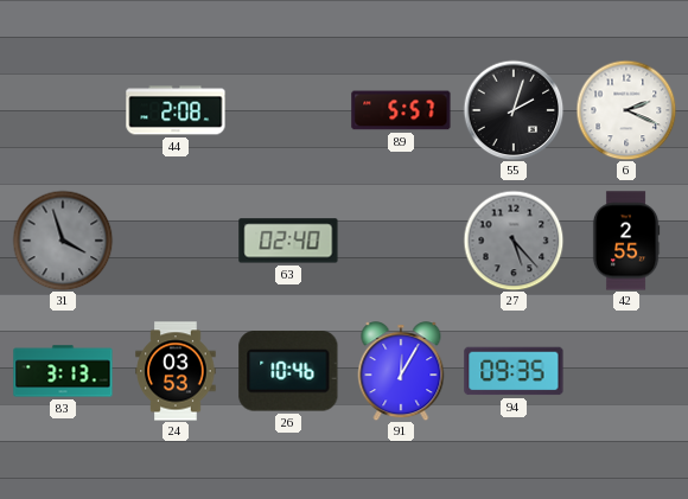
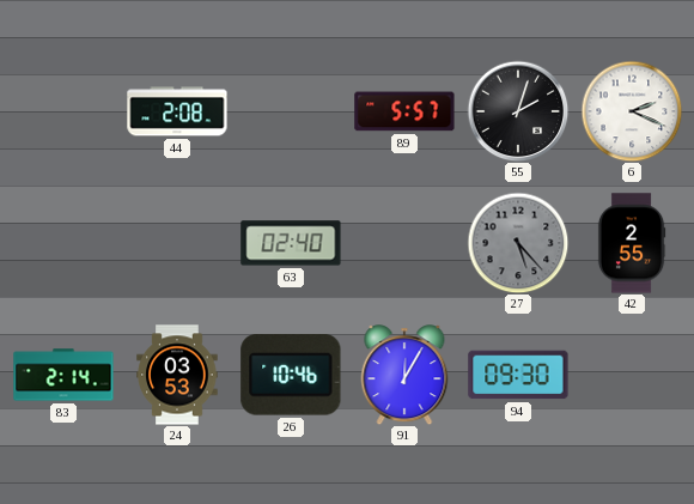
31: 3:57 -> none
83: 3:13 -> 2:14
94: 09:35 -> 09:30
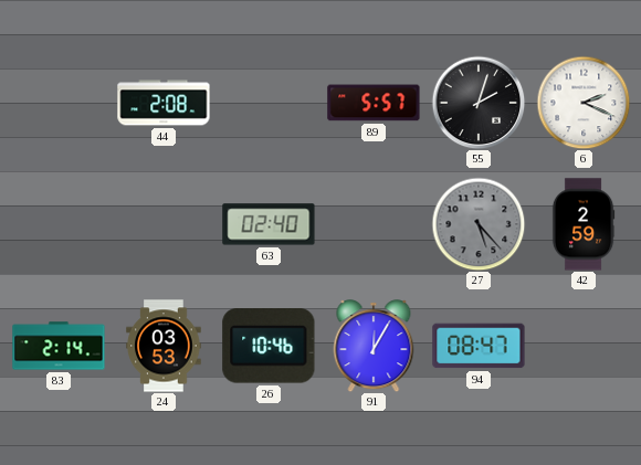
42: 2:55 -> 2:59
94: 09:30 -> 08:47
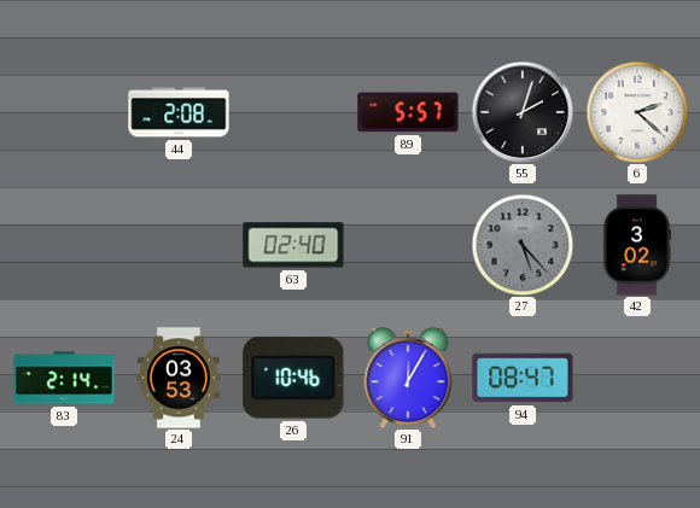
6: 2:19 -> 2:22
42: 2:59 -> 3:02
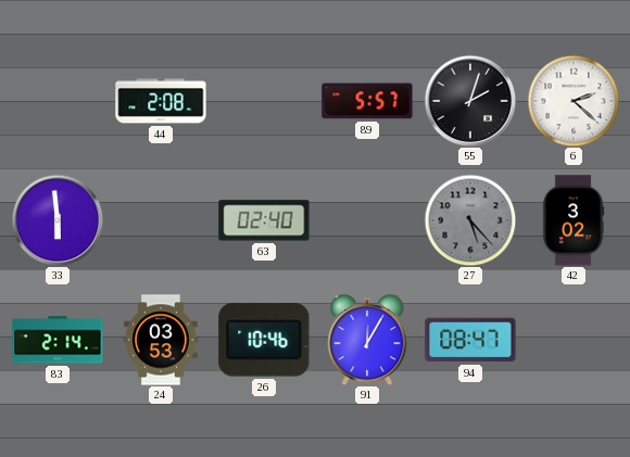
33: none -> 5:59
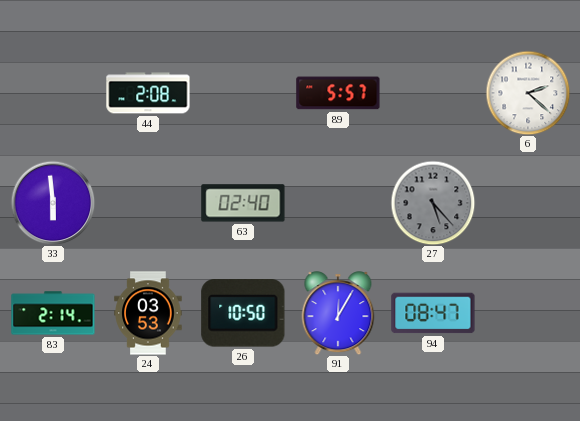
55: 2:03 -> none
42: 3:02 -> none
26: 10:46 -> 10:50
